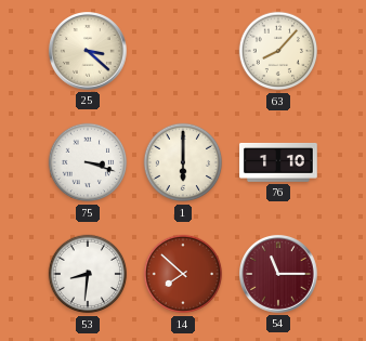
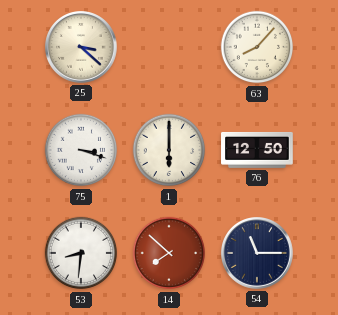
76: 1:10 -> 12:50
54 dial: burgundy -> navy
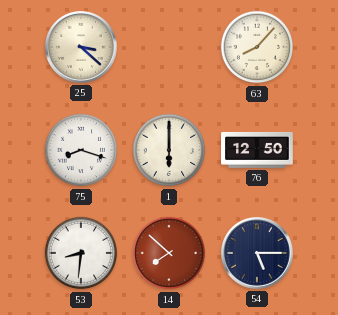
75: 3:18 -> 8:18
54: 11:15 -> 5:15
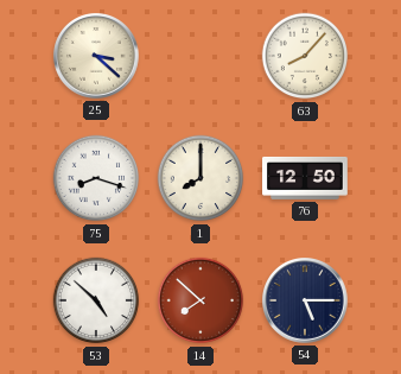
1: 6:00 -> 8:00
53: 8:31 -> 4:52
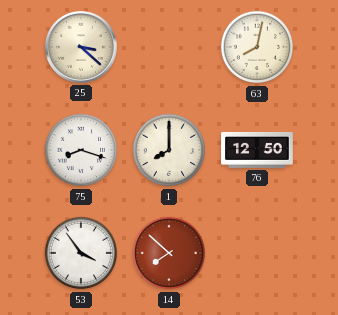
63: 8:07 -> 8:02
53: 4:52 -> 3:54
54: 5:15 -> none
